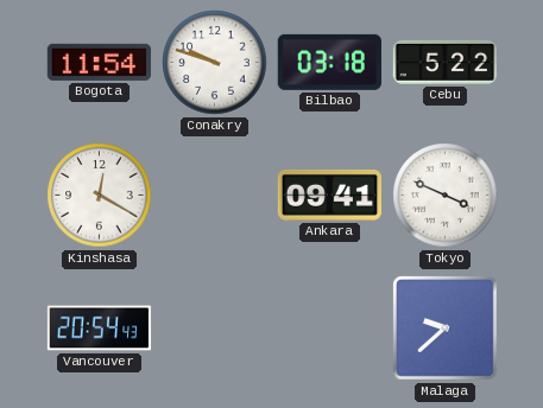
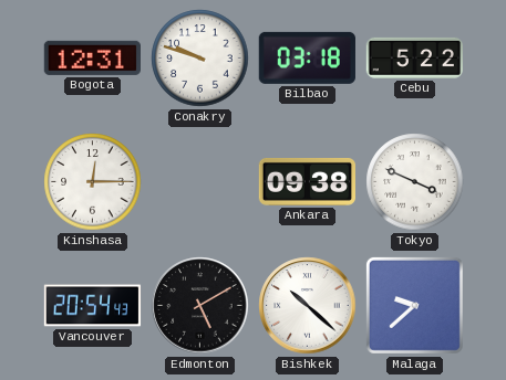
Bogota: 11:54 -> 12:31
Kinshasa: 12:20 -> 12:15
Ankara: 09:41 -> 09:38
Edmonton: none -> 5:10
Bishkek: none -> 10:22
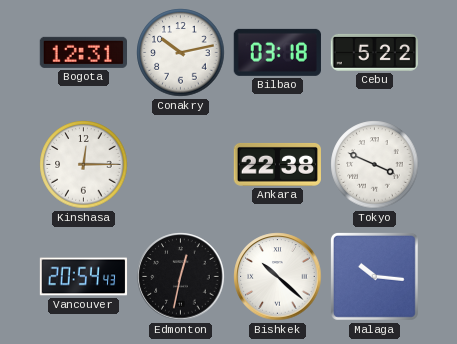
Conakry: 9:48 -> 10:13
Ankara: 09:38 -> 22:38
Edmonton: 5:10 -> 12:32
Malaga: 9:38 -> 10:16
